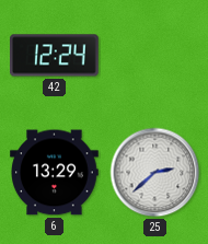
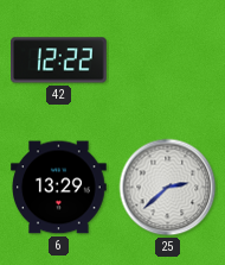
42: 12:24 -> 12:22
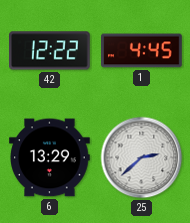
1: none -> 4:45
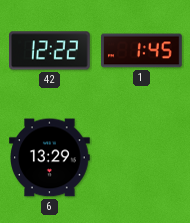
1: 4:45 -> 1:45
25: 2:38 -> none
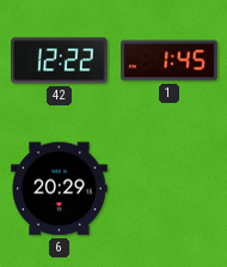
6: 13:29 -> 20:29
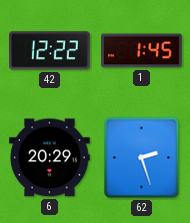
62: none -> 2:27
